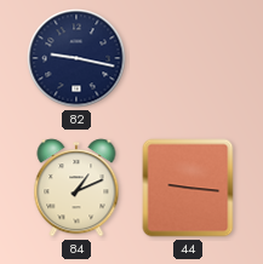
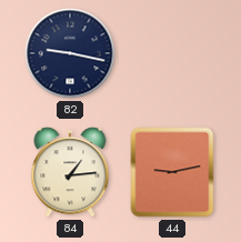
84: 1:11 -> 1:14
44: 9:16 -> 9:13
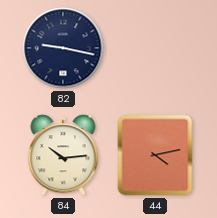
84: 1:14 -> 10:14
44: 9:13 -> 4:13
